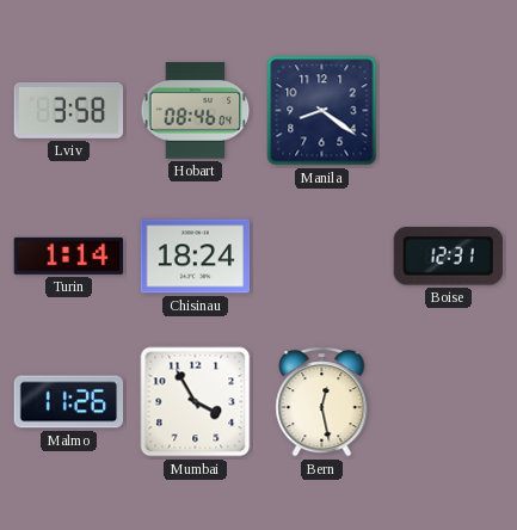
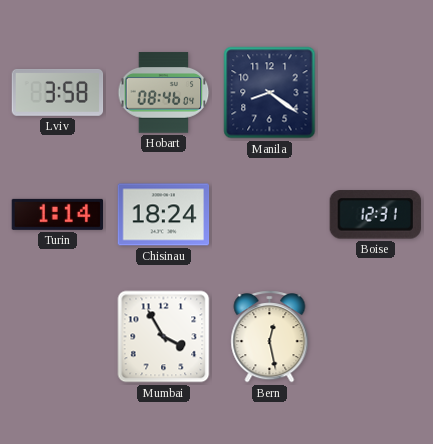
Malmo: 11:26 -> none
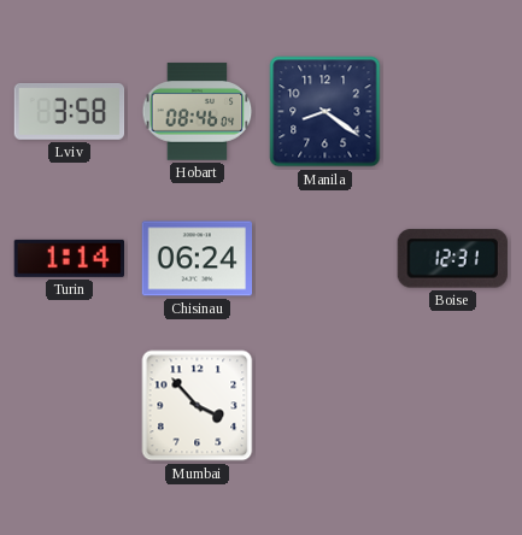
Chisinau: 18:24 -> 06:24
Mumbai: 3:55 -> 3:53
Bern: 12:28 -> none
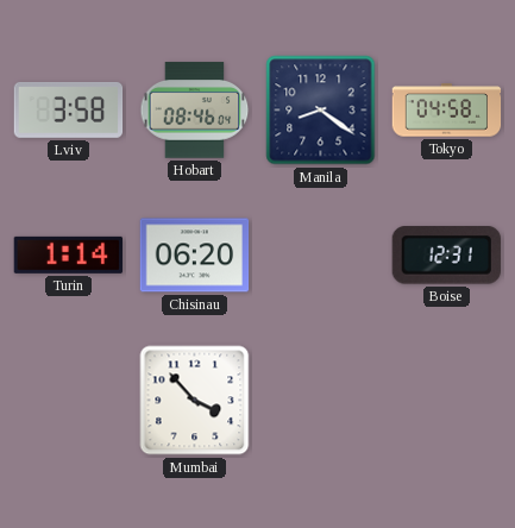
Tokyo: none -> 04:58
Chisinau: 06:24 -> 06:20
